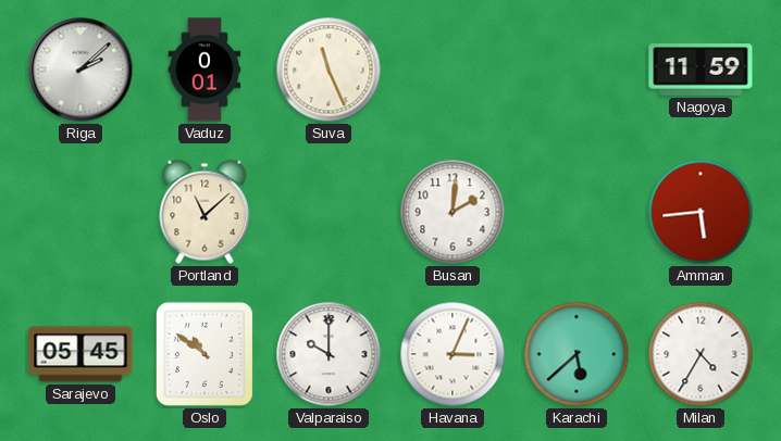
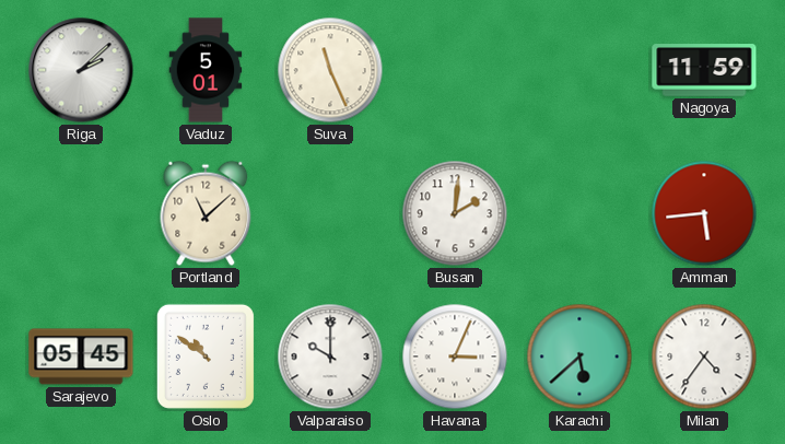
Vaduz: 0:01 -> 5:01
Milan: 4:35 -> 4:36
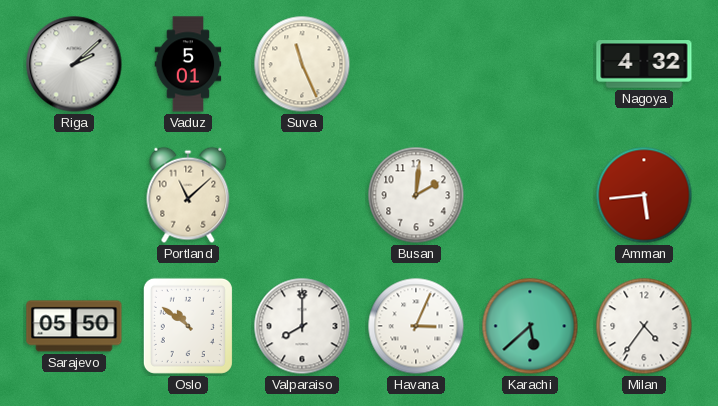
Nagoya: 11:59 -> 4:32
Sarajevo: 05:45 -> 05:50
Valparaiso: 10:00 -> 8:00
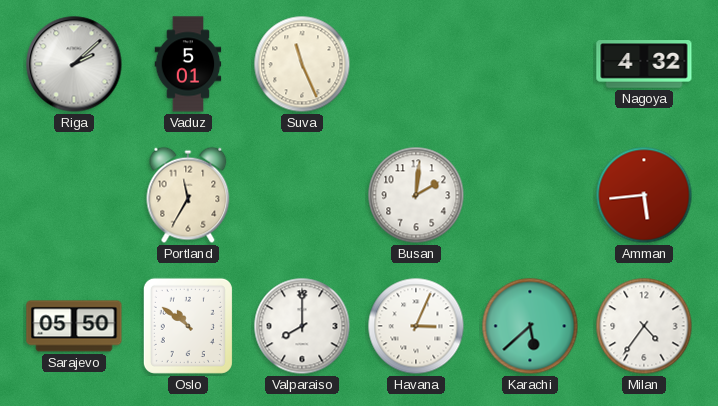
Portland: 11:08 -> 11:35
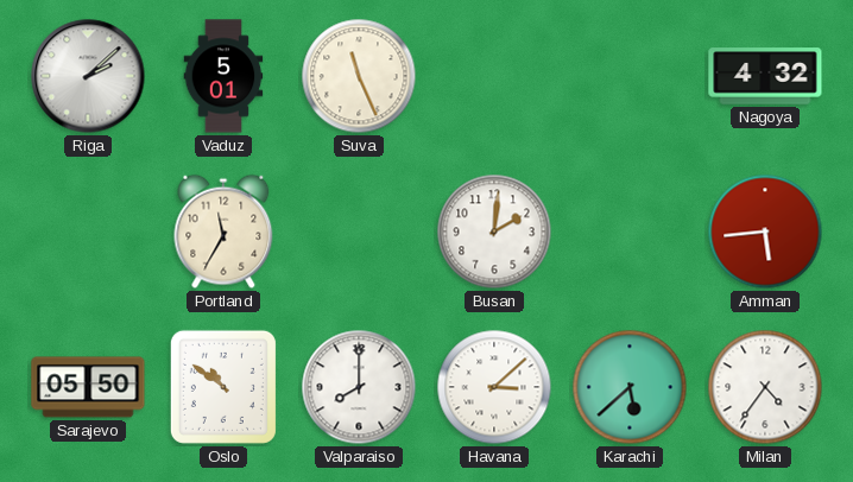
Havana: 3:04 -> 3:08
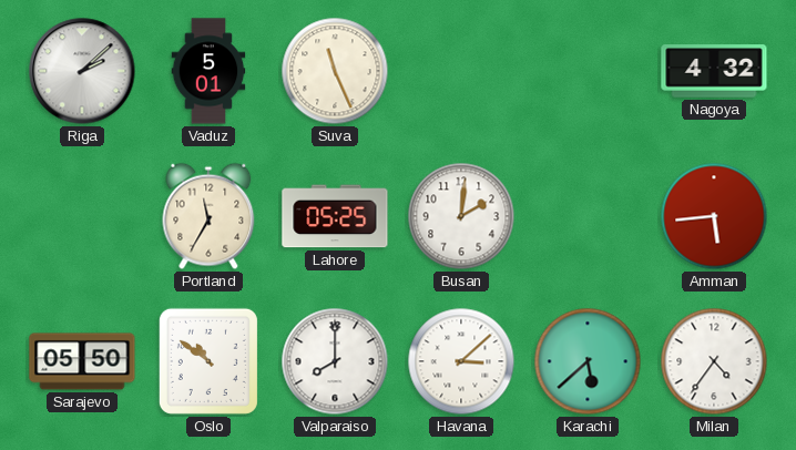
Lahore: none -> 05:25
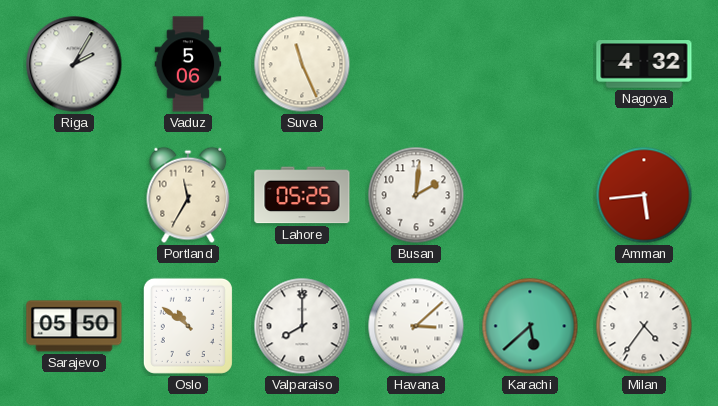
Riga: 2:08 -> 2:05
Vaduz: 5:01 -> 5:06
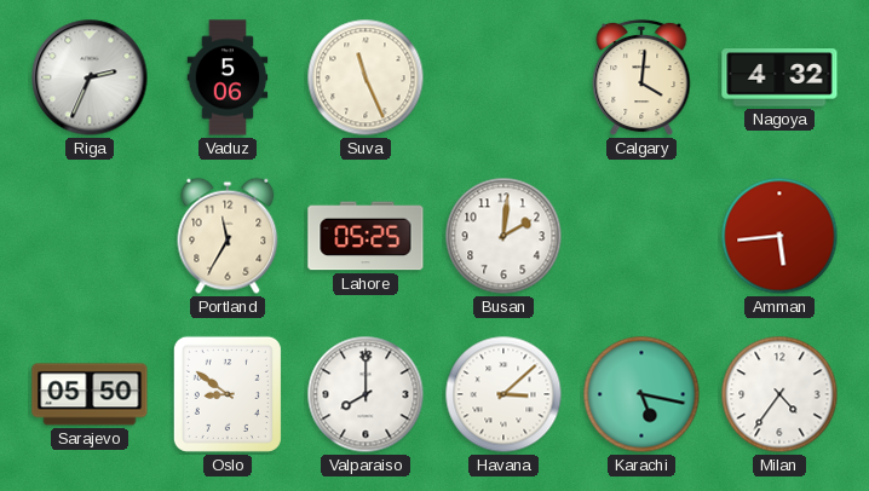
Riga: 2:05 -> 2:34
Calgary: none -> 4:01
Oslo: 10:51 -> 8:51
Karachi: 5:38 -> 5:17
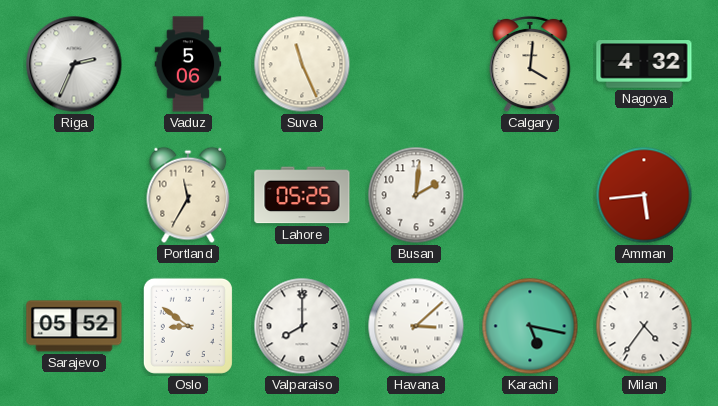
Sarajevo: 05:50 -> 05:52
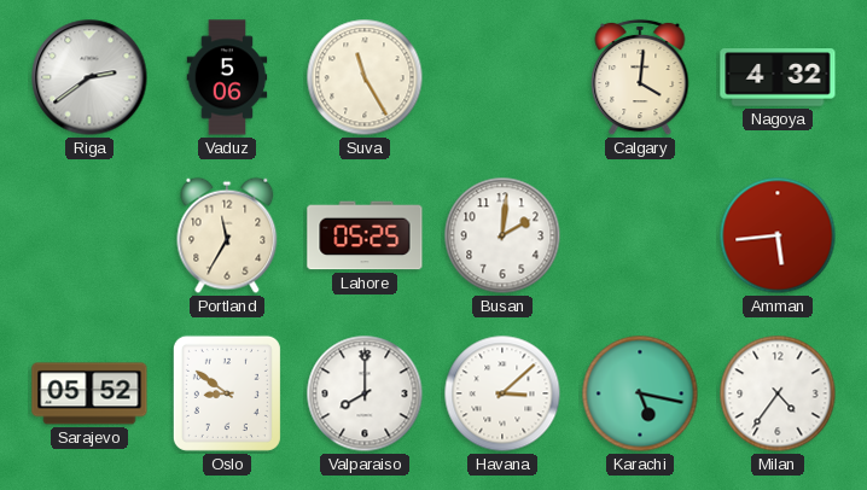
Riga: 2:34 -> 2:39
Suva: 11:26 -> 11:25
